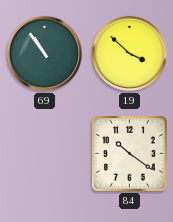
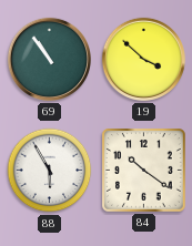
88: none -> 5:55
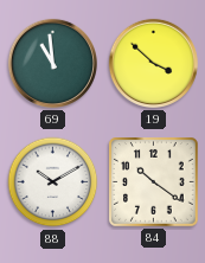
69: 10:54 -> 10:59
88: 5:55 -> 10:10
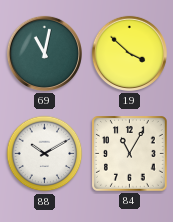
69: 10:59 -> 11:02
84: 10:21 -> 11:05
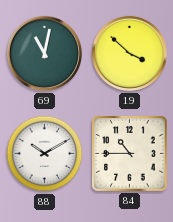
84: 11:05 -> 10:45
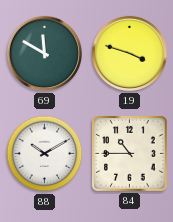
69: 11:02 -> 11:50
19: 3:52 -> 3:48
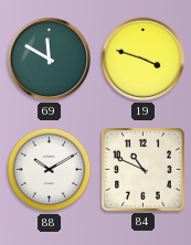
84: 10:45 -> 10:49
